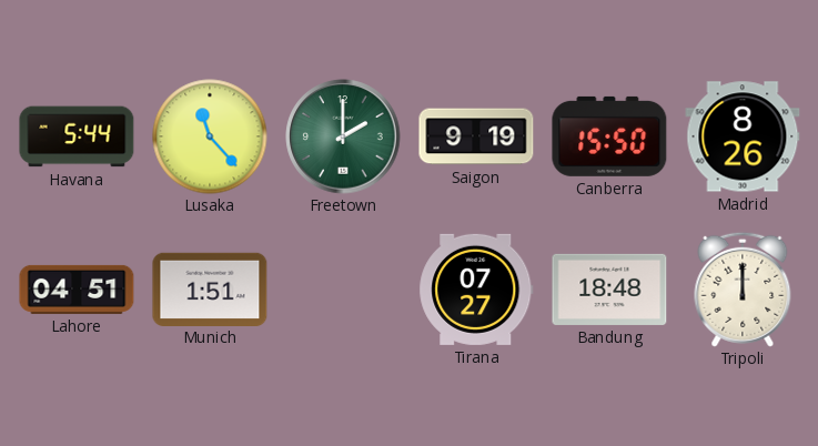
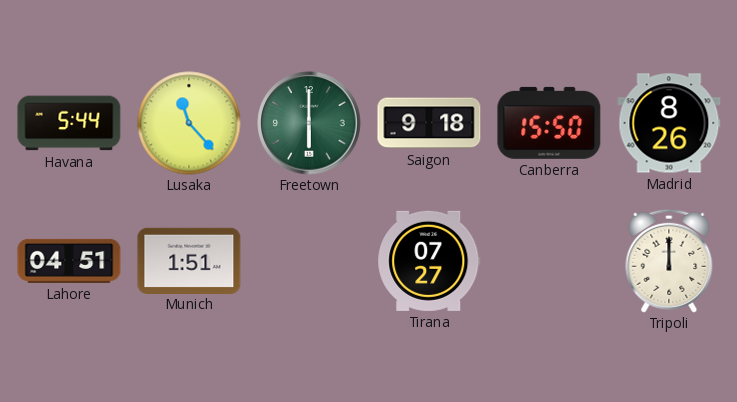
Freetown: 2:00 -> 6:00
Saigon: 9:19 -> 9:18
Bandung: 18:48 -> none
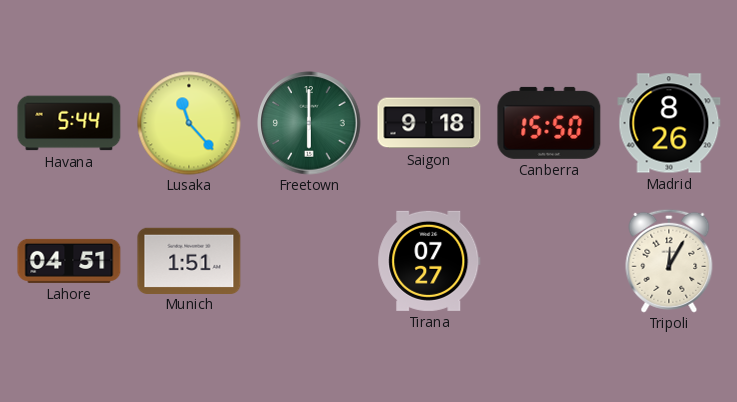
Tripoli: 12:00 -> 12:05
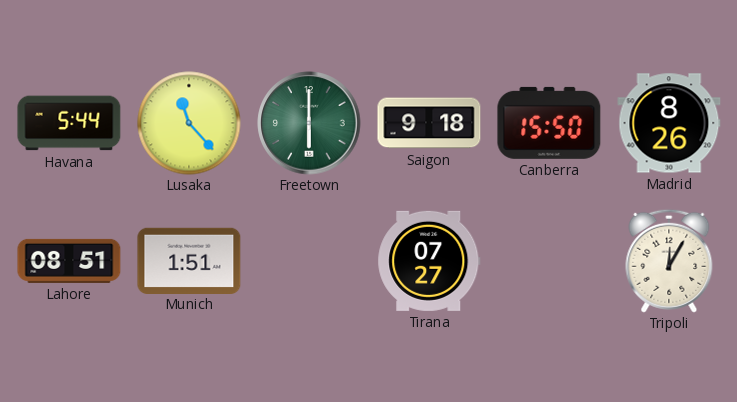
Lahore: 04:51 -> 08:51
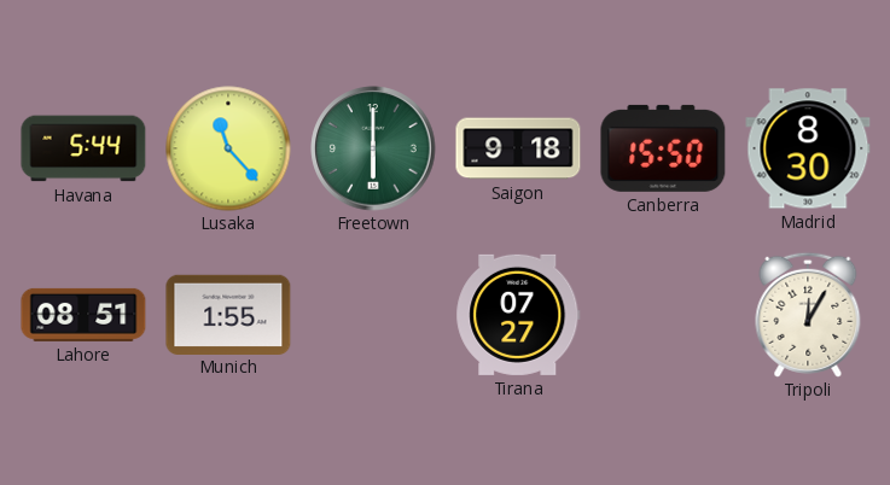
Madrid: 8:26 -> 8:30
Munich: 1:51 -> 1:55
